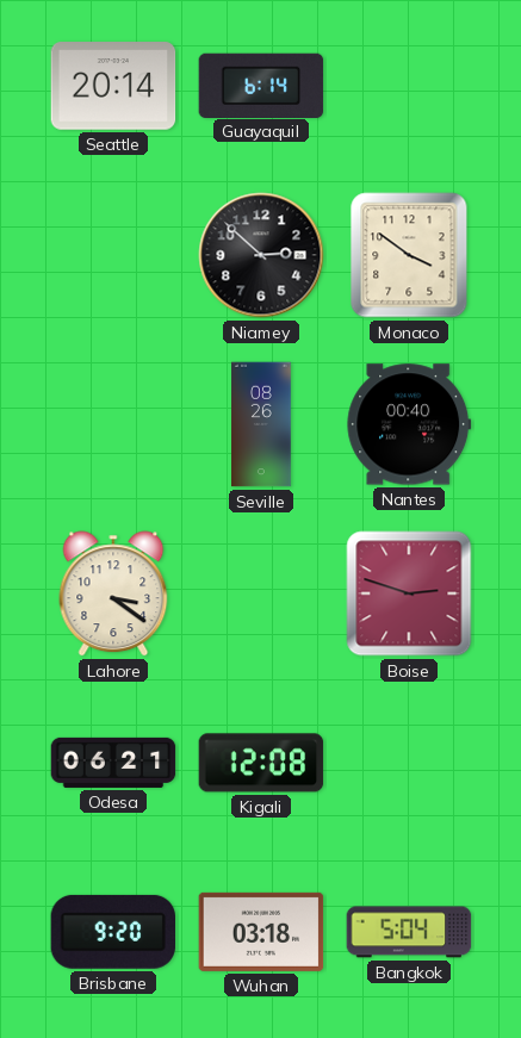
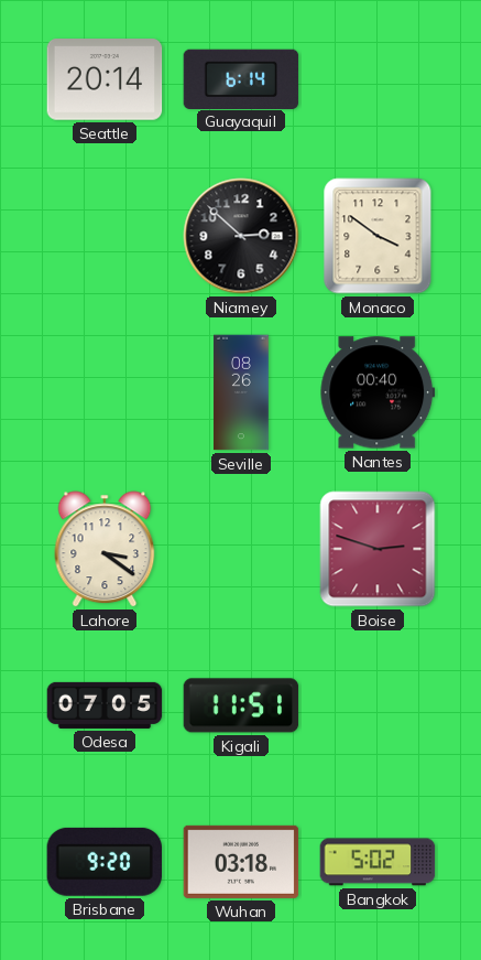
Odesa: 06:21 -> 07:05
Kigali: 12:08 -> 11:51
Bangkok: 5:04 -> 5:02
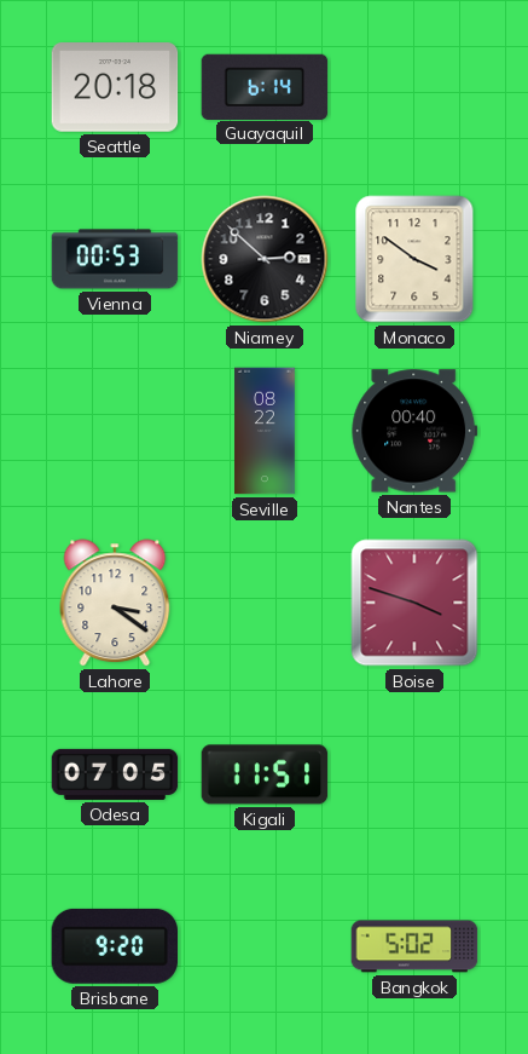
Seattle: 20:14 -> 20:18
Vienna: none -> 00:53
Seville: 08:26 -> 08:22
Boise: 2:48 -> 3:48
Wuhan: 03:18 -> none
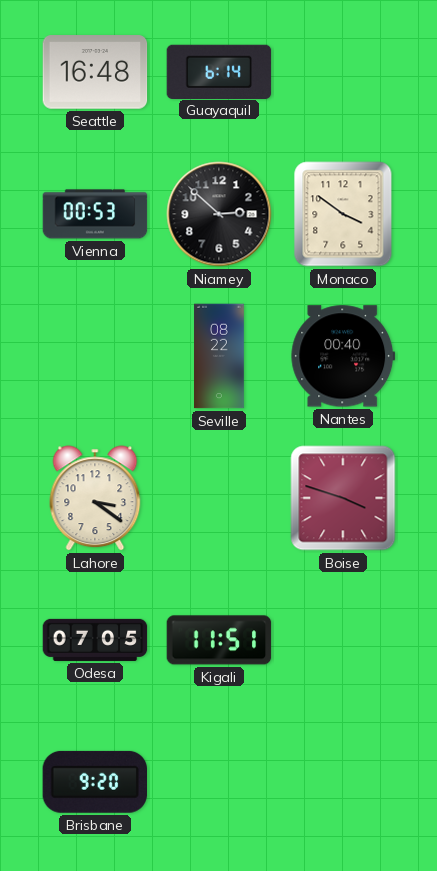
Seattle: 20:18 -> 16:48
Bangkok: 5:02 -> none
